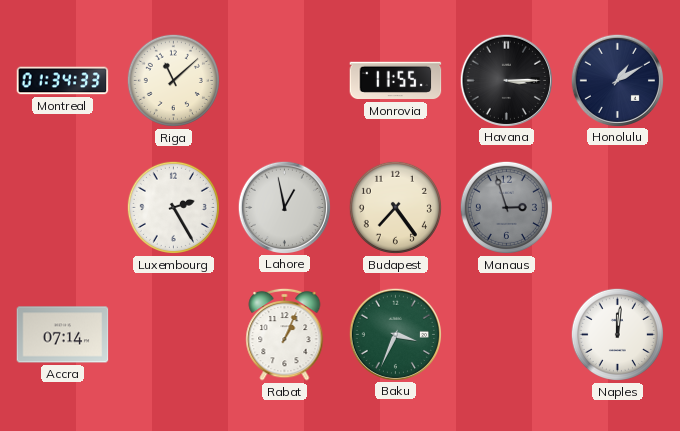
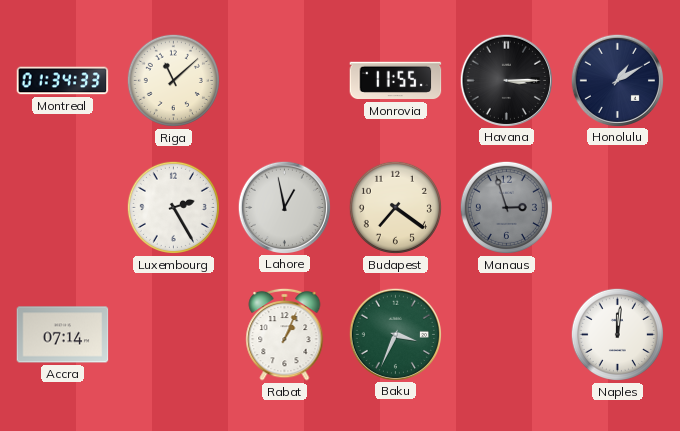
Budapest: 7:24 -> 7:21
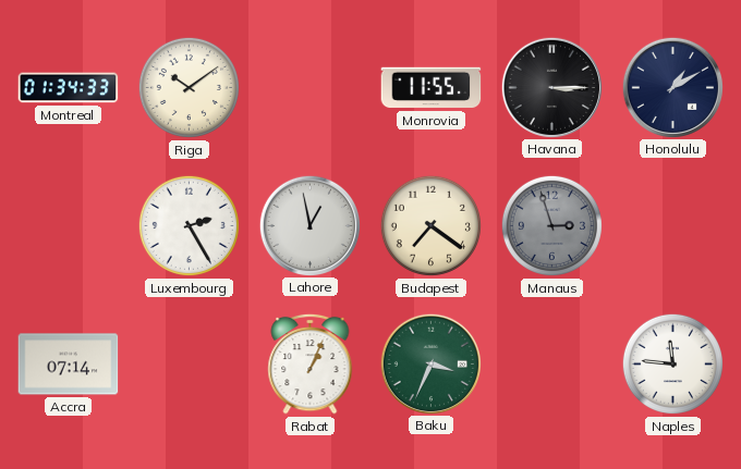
Riga: 11:08 -> 10:09
Naples: 12:01 -> 11:46
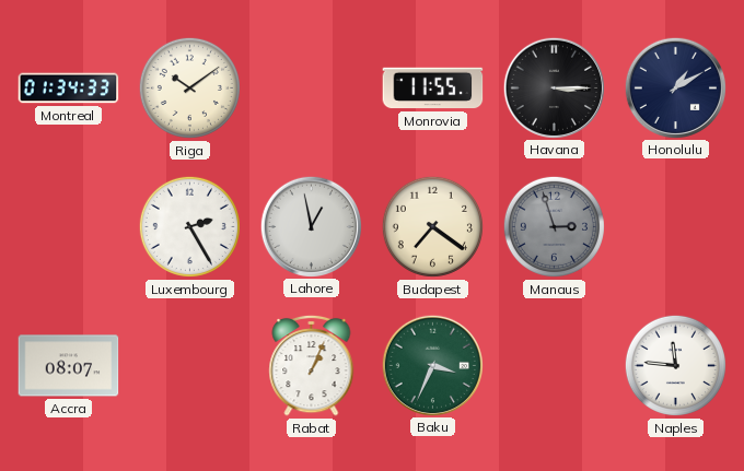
Accra: 07:14 -> 08:07
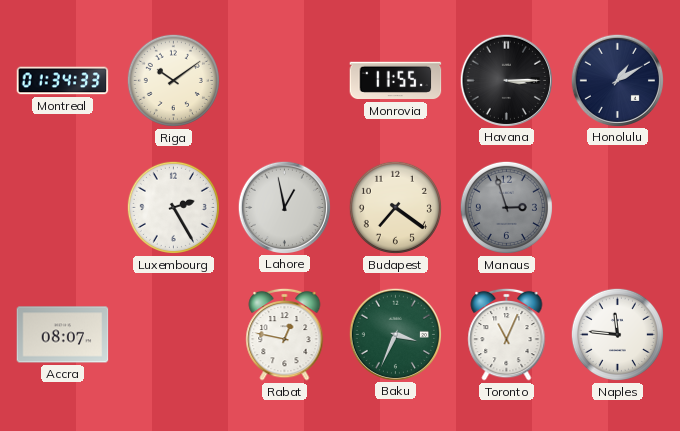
Rabat: 1:04 -> 12:47
Toronto: none -> 11:04
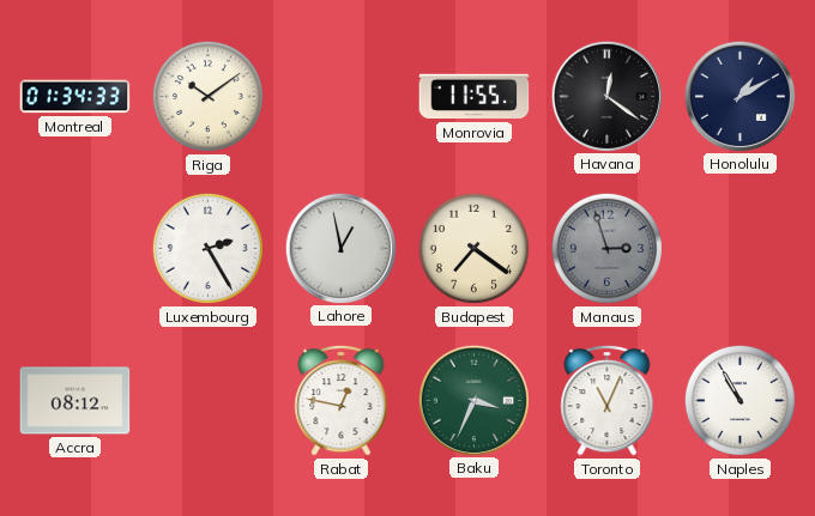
Havana: 3:15 -> 12:21
Accra: 08:07 -> 08:12
Naples: 11:46 -> 10:55
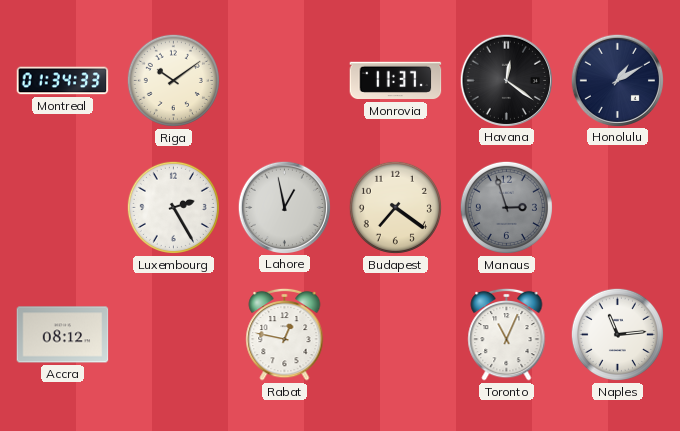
Monrovia: 11:55 -> 11:37
Baku: 3:34 -> none
Naples: 10:55 -> 11:14
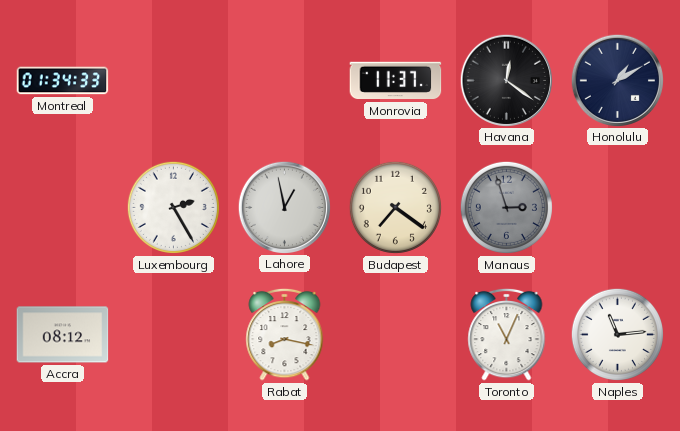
Riga: 10:09 -> none
Rabat: 12:47 -> 8:17
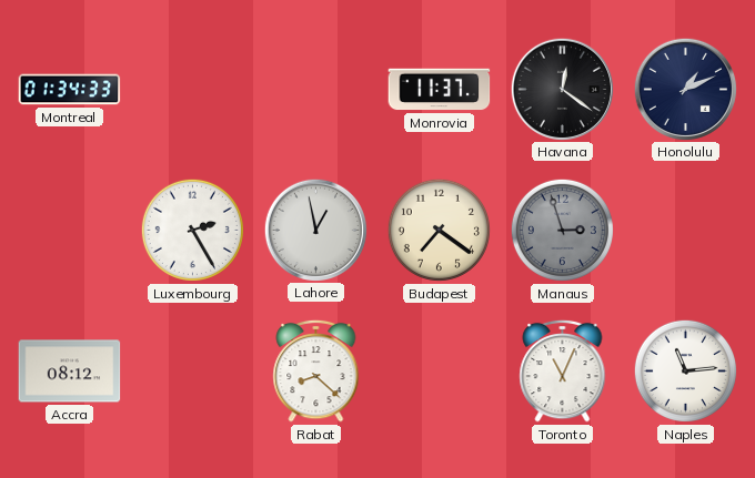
Honolulu: 1:10 -> 1:11
Rabat: 8:17 -> 8:22
